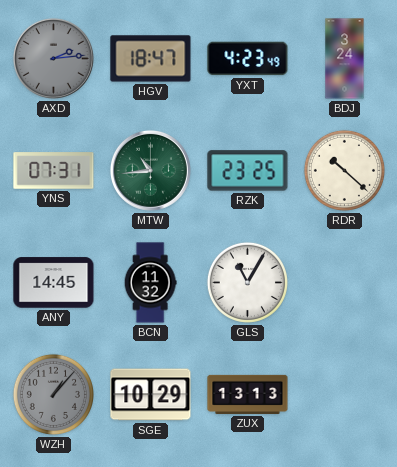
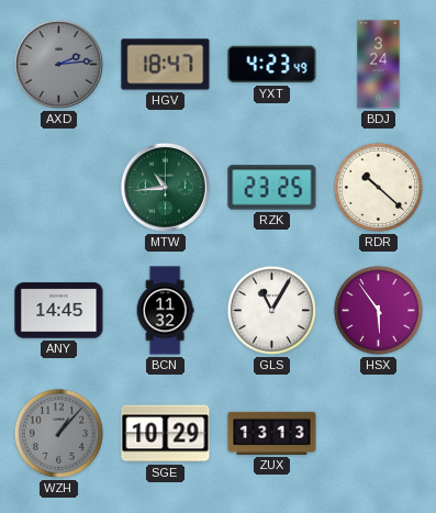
YNS: 07:31 -> none
HSX: none -> 5:54
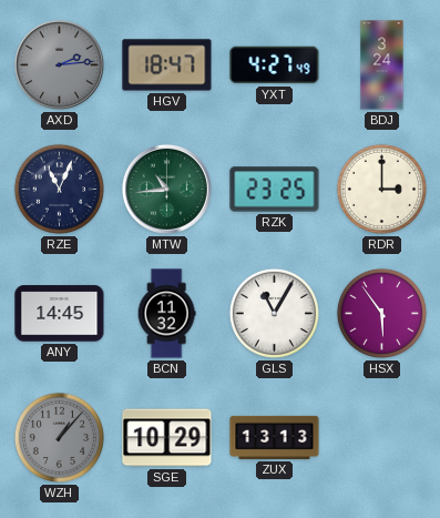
YXT: 4:23 -> 4:27
RZE: none -> 11:04
RDR: 10:22 -> 3:00
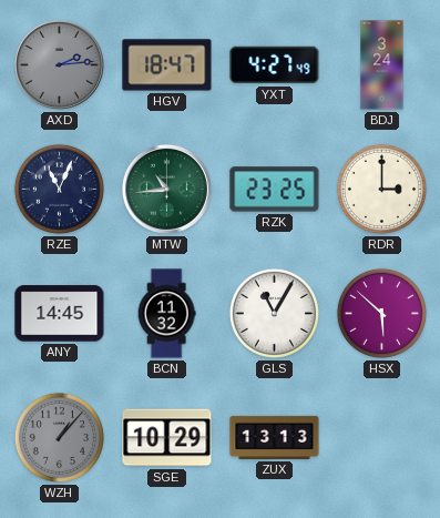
HSX: 5:54 -> 5:52
